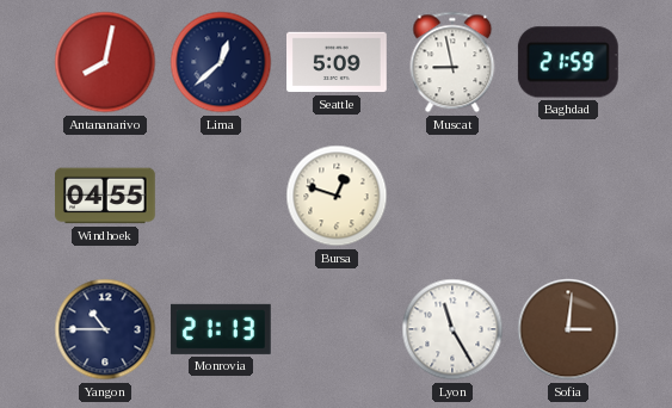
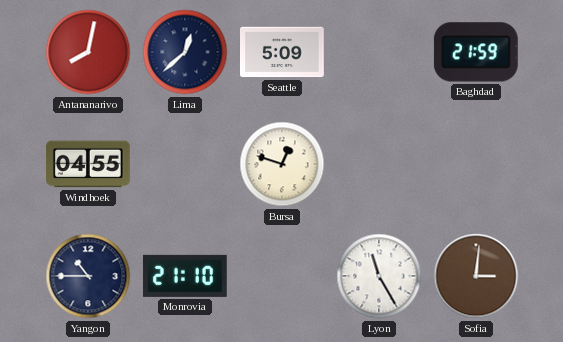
Muscat: 8:58 -> none
Monrovia: 21:13 -> 21:10
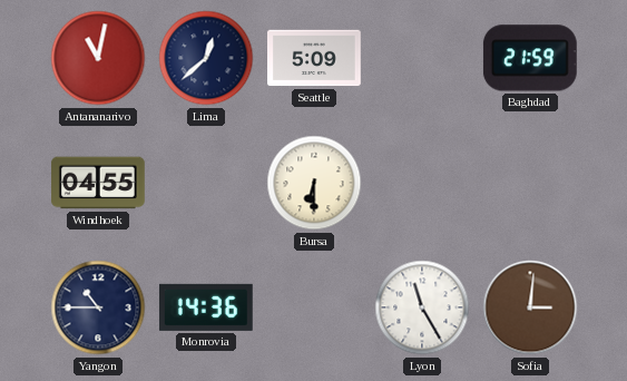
Antananarivo: 8:02 -> 11:02
Bursa: 12:48 -> 6:30
Monrovia: 21:10 -> 14:36
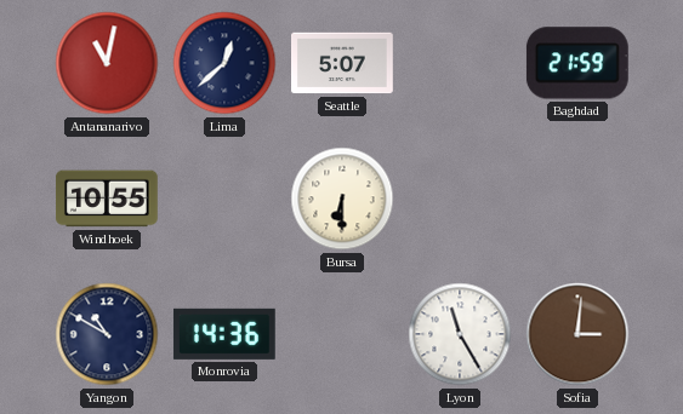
Seattle: 5:09 -> 5:07
Windhoek: 04:55 -> 10:55
Yangon: 10:45 -> 10:50
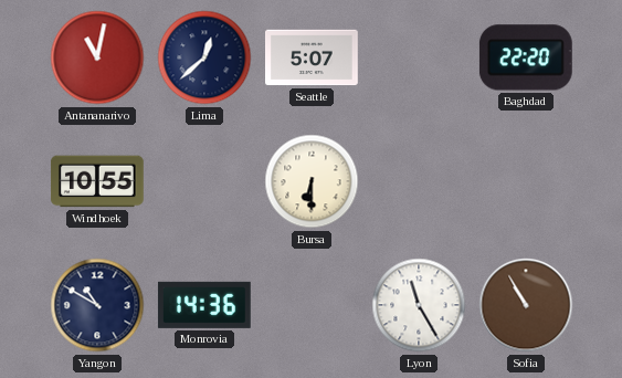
Baghdad: 21:59 -> 22:20
Sofia: 3:01 -> 10:55
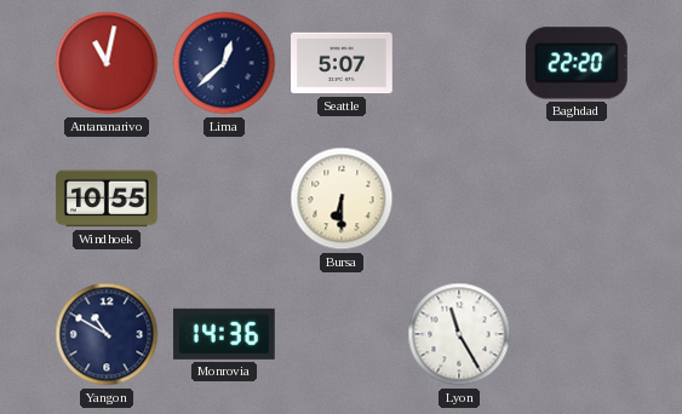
Sofia: 10:55 -> none
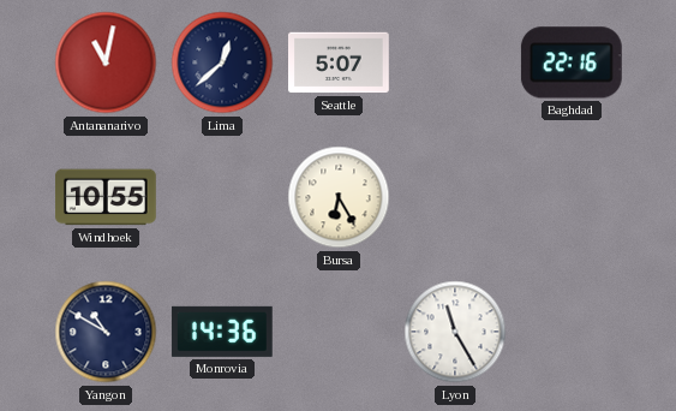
Baghdad: 22:20 -> 22:16
Bursa: 6:30 -> 6:25
